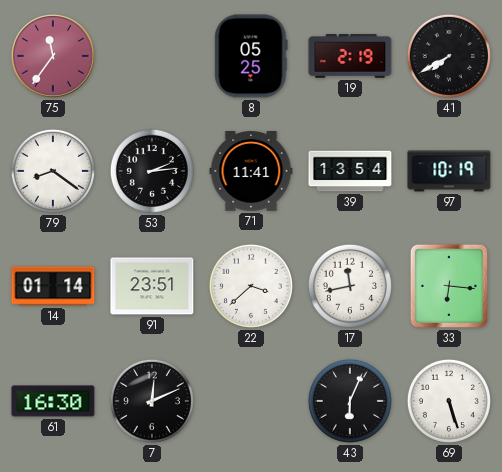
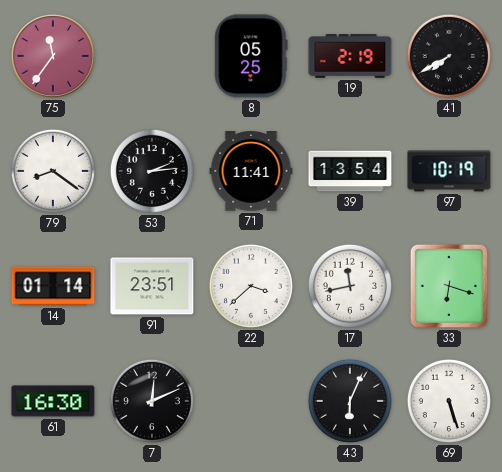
33: 6:16 -> 6:18
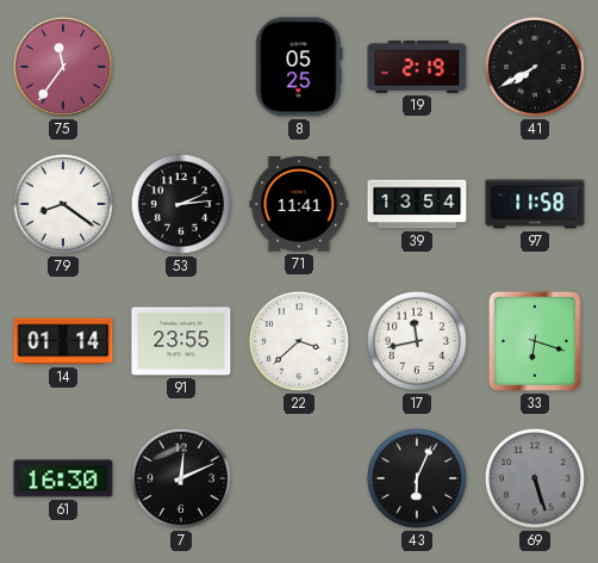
97: 10:19 -> 11:58
91: 23:51 -> 23:55
69 dial: white -> grey
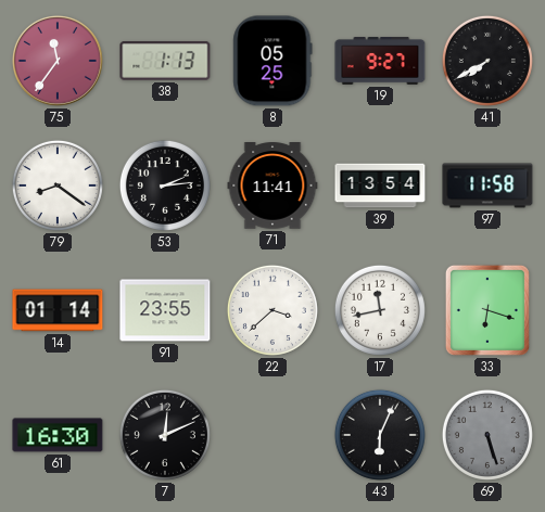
38: none -> 1:13
19: 2:19 -> 9:27
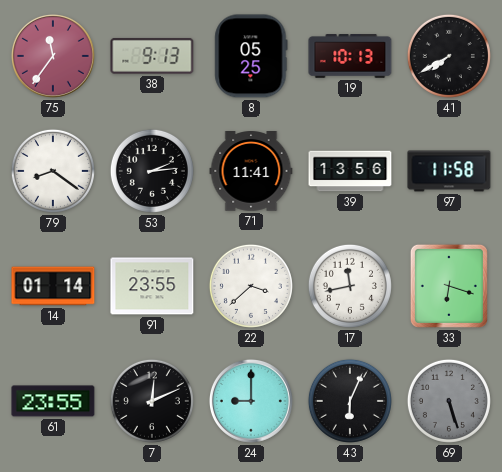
38: 1:13 -> 9:13
19: 9:27 -> 10:13
39: 13:54 -> 13:56
61: 16:30 -> 23:55
24: none -> 9:00
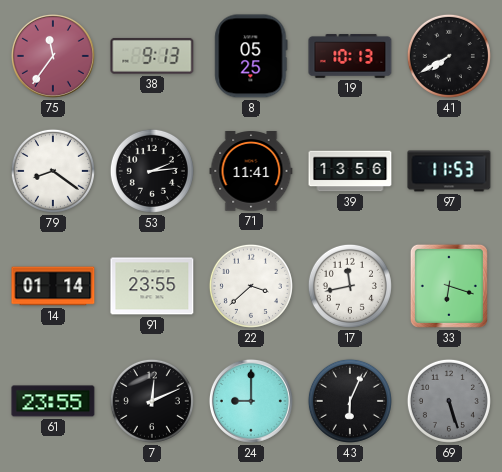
97: 11:58 -> 11:53
